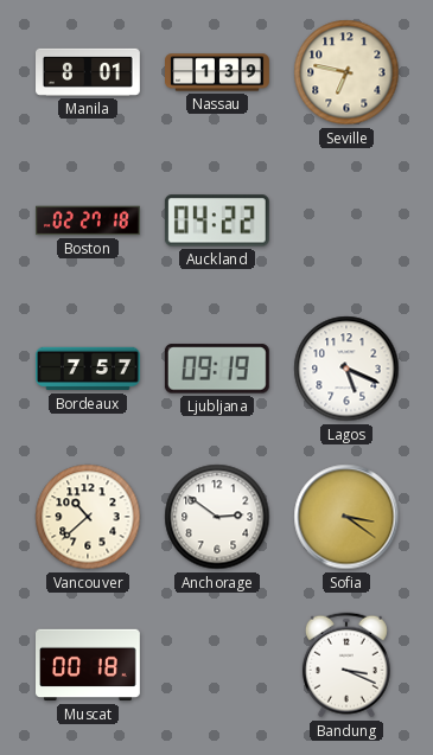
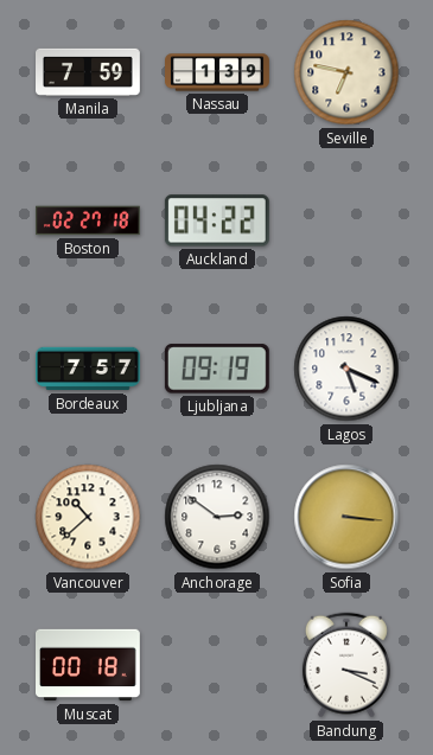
Manila: 8:01 -> 7:59
Sofia: 3:21 -> 3:16
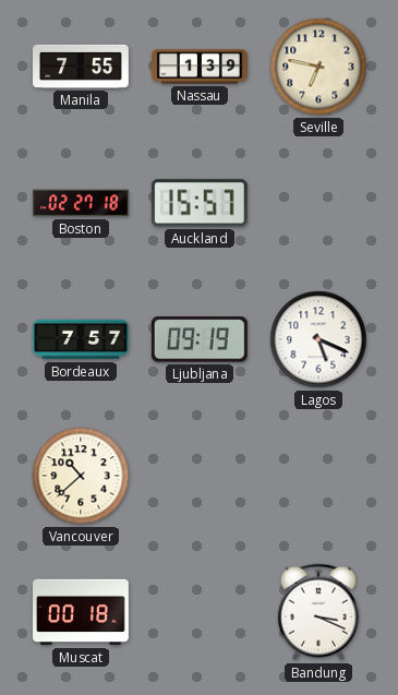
Manila: 7:59 -> 7:55
Auckland: 04:22 -> 15:57
Anchorage: 2:51 -> none
Sofia: 3:16 -> none
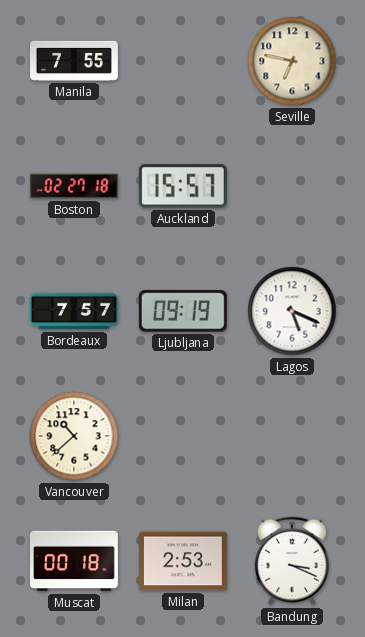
Nassau: 1:39 -> none
Milan: none -> 2:53
